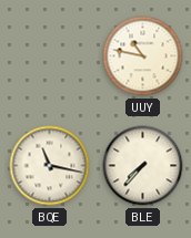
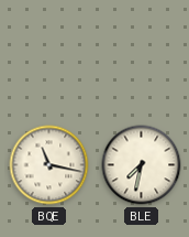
UUY: 10:47 -> none
BLE: 7:37 -> 7:32
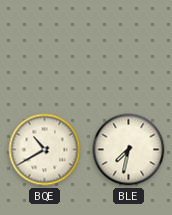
BQE: 11:17 -> 10:40
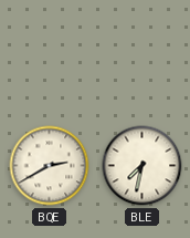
BQE: 10:40 -> 2:40
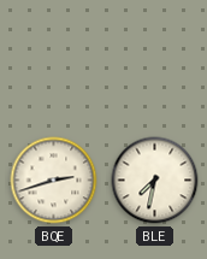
BQE: 2:40 -> 2:42
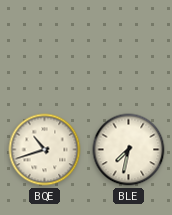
BQE: 2:42 -> 10:42
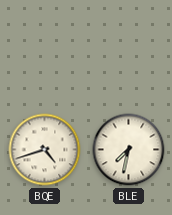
BQE: 10:42 -> 4:42
